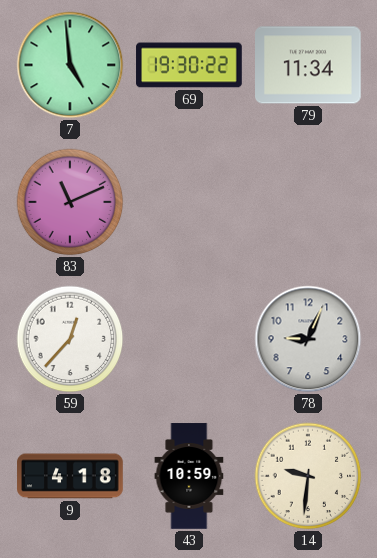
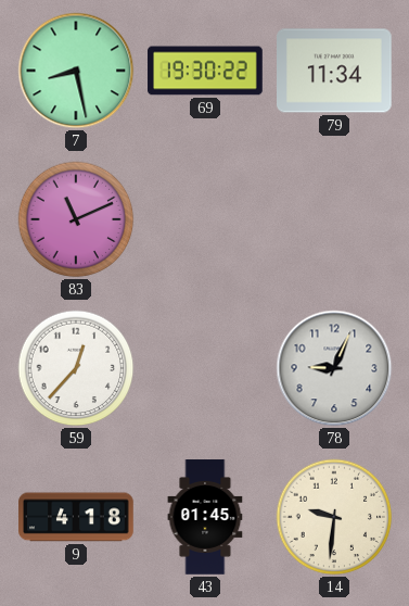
7: 4:59 -> 8:28
43: 10:59 -> 01:45
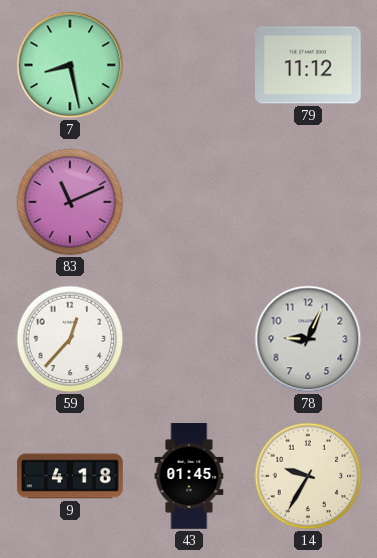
69: 19:30 -> none
79: 11:34 -> 11:12
14: 9:31 -> 9:35
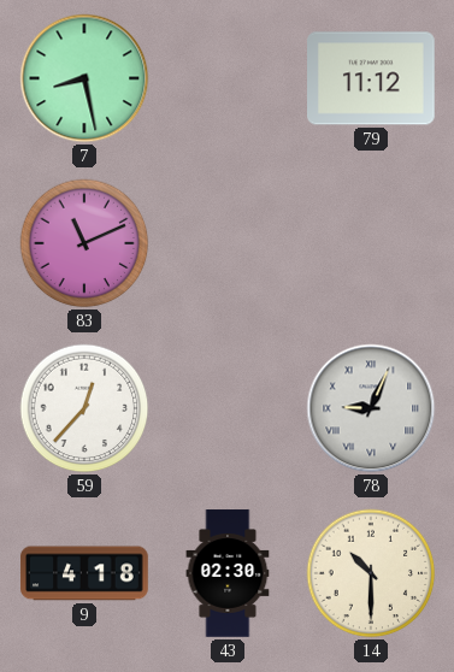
78 numerals: Arabic -> Roman
43: 01:45 -> 02:30
14: 9:35 -> 10:30
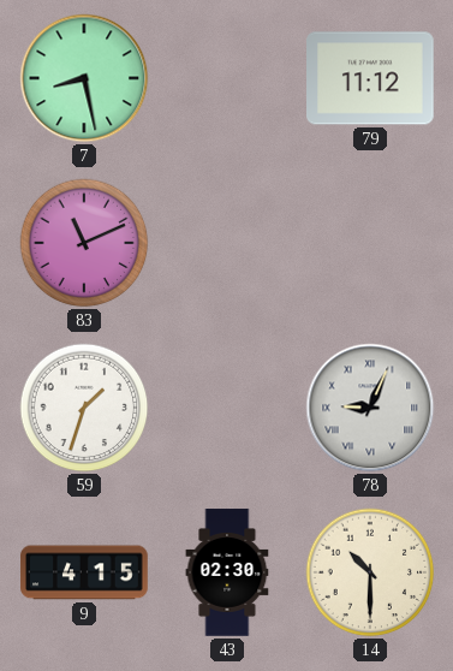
59: 12:37 -> 1:33
9: 4:18 -> 4:15
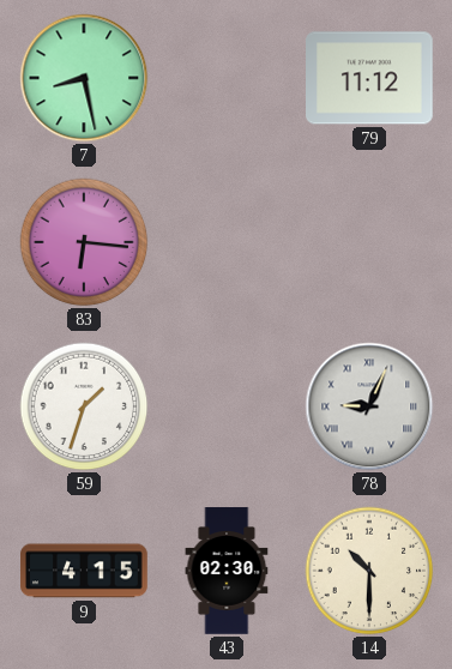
83: 11:11 -> 6:16
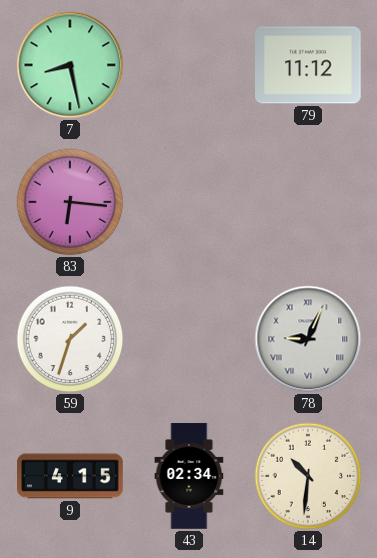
43: 02:30 -> 02:34
14: 10:30 -> 10:31
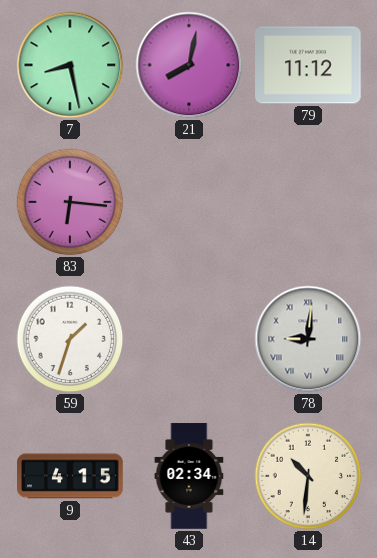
21: none -> 8:02
78: 9:04 -> 9:01
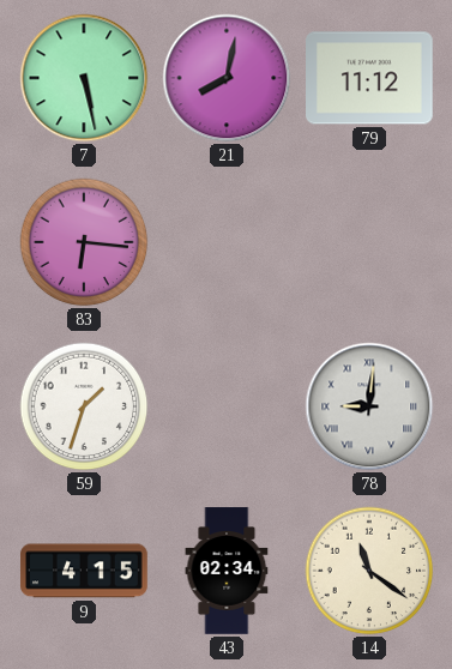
7: 8:28 -> 5:28
14: 10:31 -> 11:21
